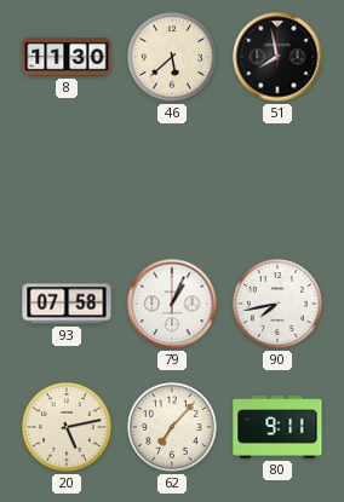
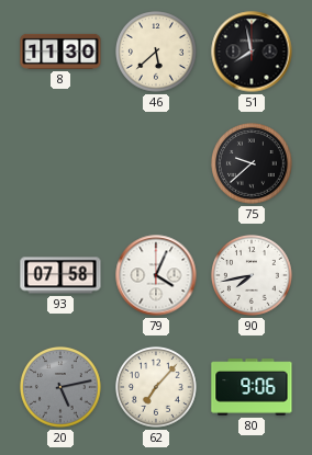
75: none -> 9:38
79: 1:04 -> 4:04
20 dial: cream -> grey
80: 9:11 -> 9:06
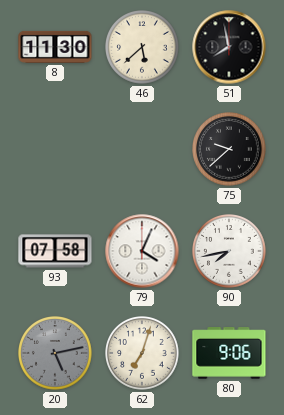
62: 7:07 -> 7:03
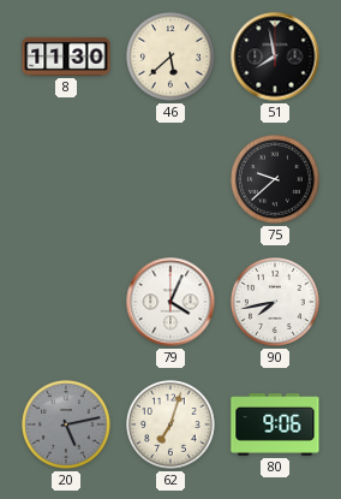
93: 07:58 -> none
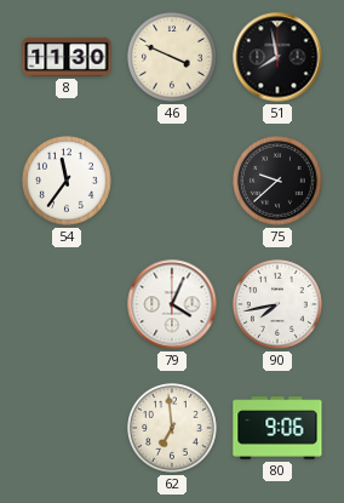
46: 5:38 -> 3:49
54: none -> 11:36
20: 5:13 -> none
62: 7:03 -> 6:59
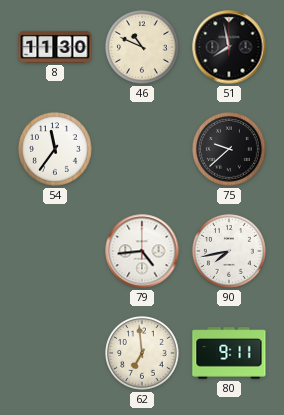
46: 3:49 -> 10:49
79: 4:04 -> 4:44
80: 9:06 -> 9:11
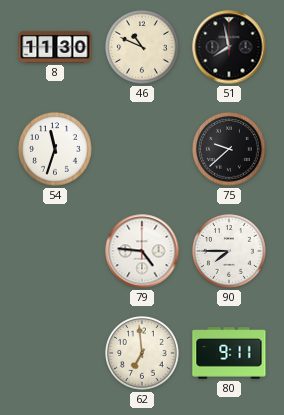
54: 11:36 -> 11:33
79: 4:44 -> 4:46
90: 7:43 -> 7:45
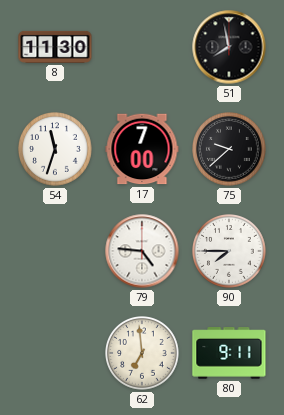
46: 10:49 -> none
17: none -> 7:00
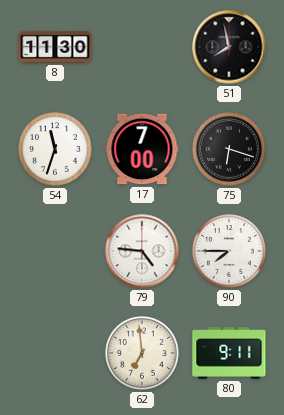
75: 9:38 -> 6:18
